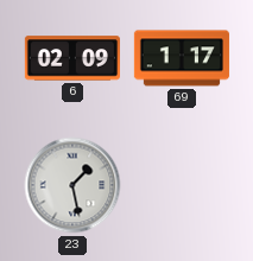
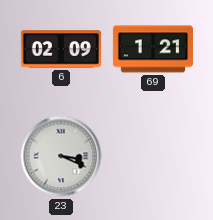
69: 1:17 -> 1:21
23: 1:28 -> 3:19
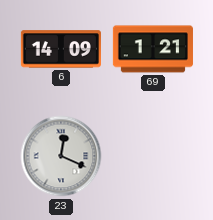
6: 02:09 -> 14:09
23: 3:19 -> 12:19
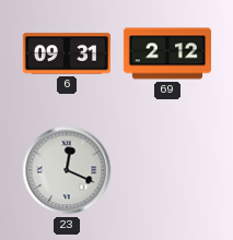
6: 14:09 -> 09:31
69: 1:21 -> 2:12
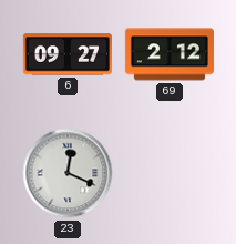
6: 09:31 -> 09:27
